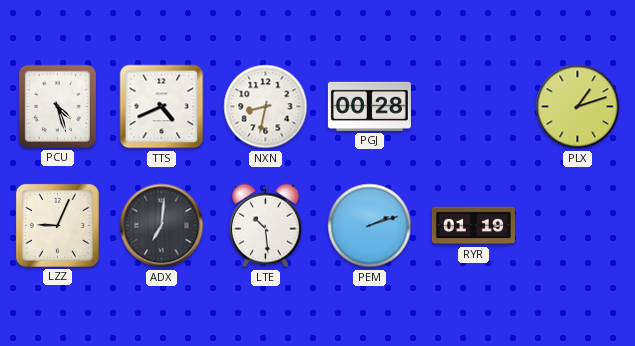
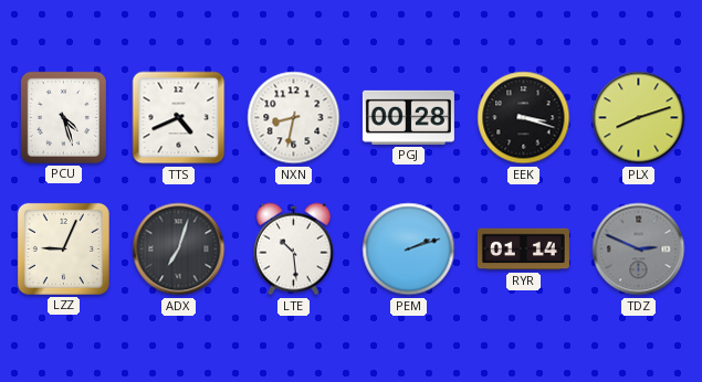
EEK: none -> 3:18
PLX: 1:12 -> 8:12
ADX: 7:01 -> 7:03
RYR: 01:19 -> 01:14
TDZ: none -> 2:49
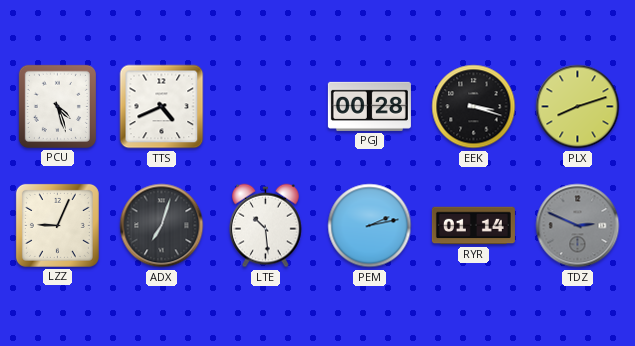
NXN: 8:32 -> none
PEM: 2:12 -> 2:13
